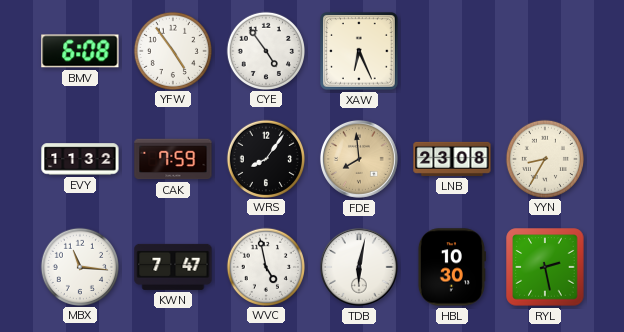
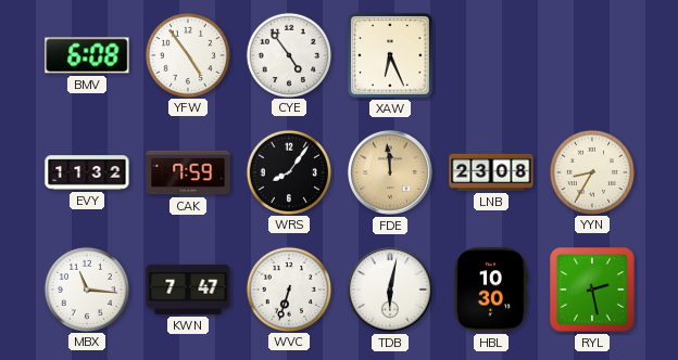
FDE: 7:59 -> 11:59
WVC: 4:58 -> 6:33
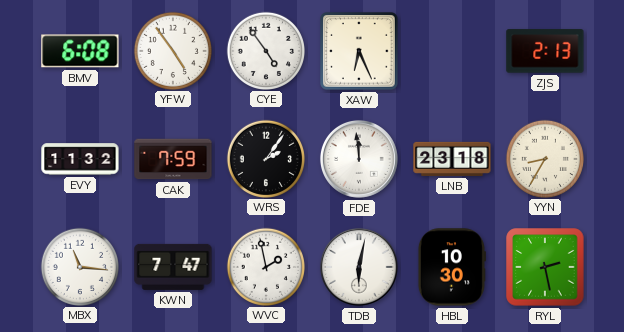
ZJS: none -> 2:13
WRS: 8:06 -> 2:06
FDE dial: champagne -> white
LNB: 23:08 -> 23:18
WVC: 6:33 -> 1:58
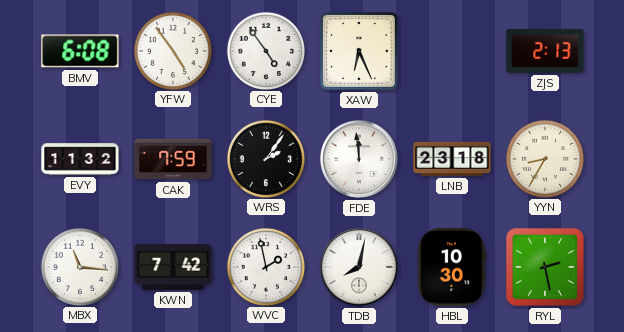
KWN: 7:47 -> 7:42
TDB: 6:02 -> 8:02
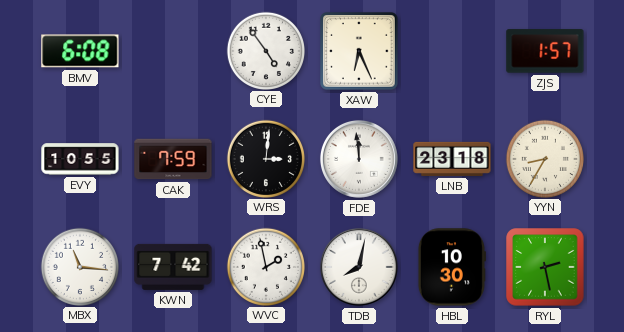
YFW: 4:54 -> none
ZJS: 2:13 -> 1:57
EVY: 11:32 -> 10:55
WRS: 2:06 -> 3:01
